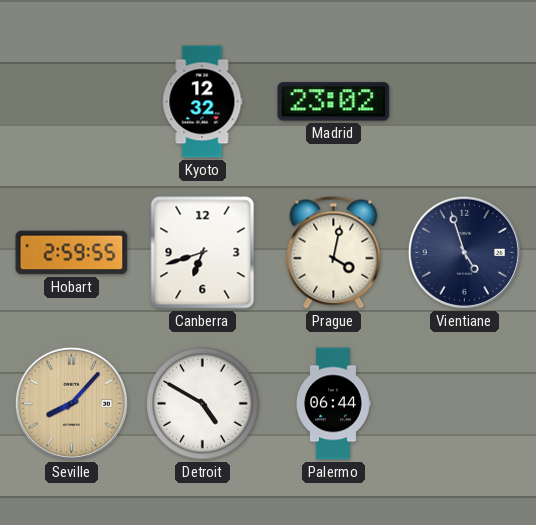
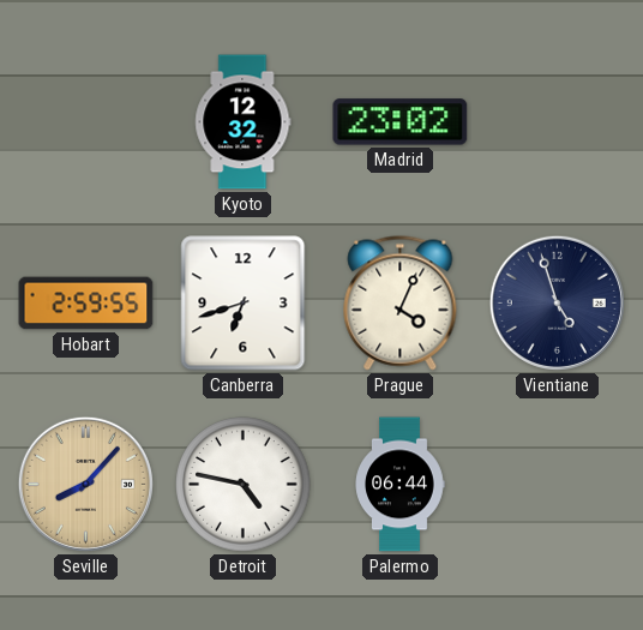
Prague: 4:02 -> 4:04
Detroit: 4:50 -> 4:47
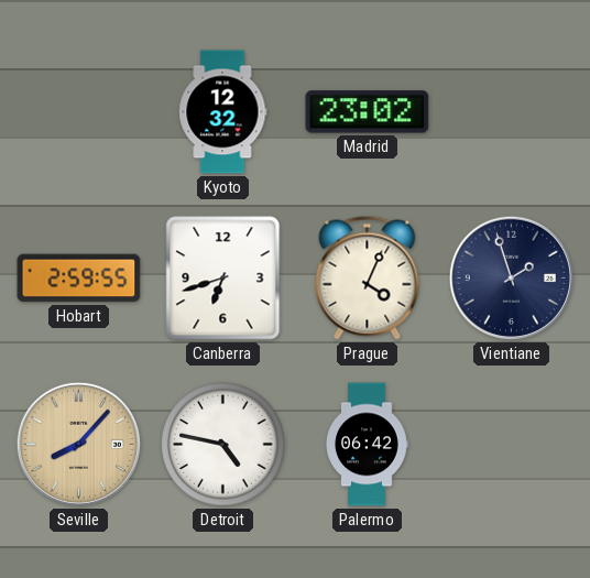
Vientiane: 4:57 -> 1:57
Palermo: 06:44 -> 06:42
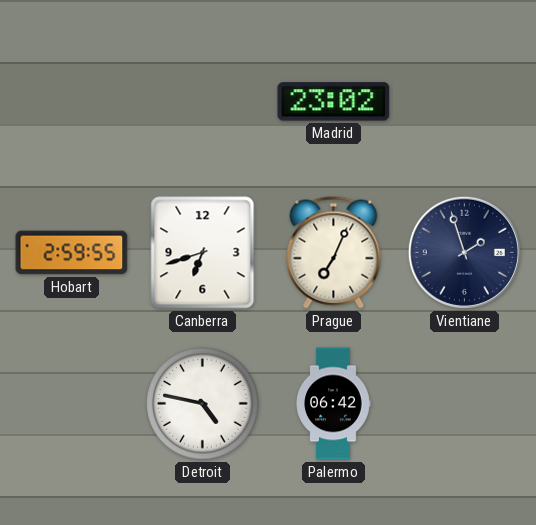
Kyoto: 12:32 -> none
Prague: 4:04 -> 7:04
Seville: 8:07 -> none
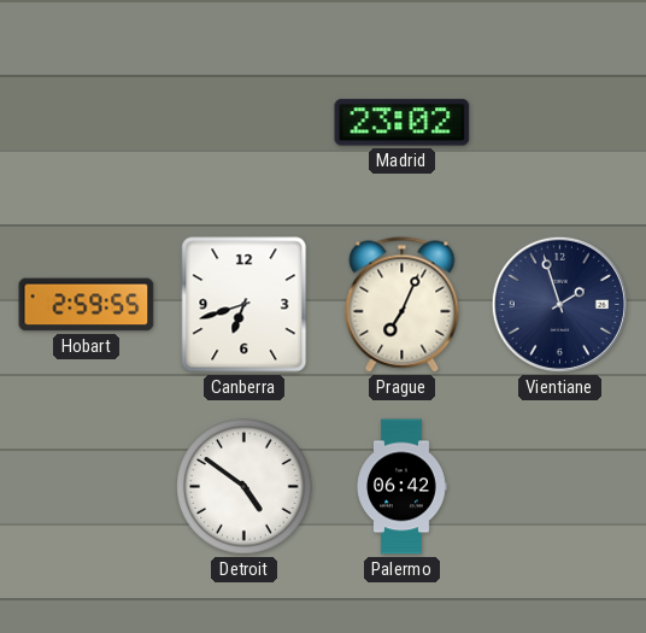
Detroit: 4:47 -> 4:51
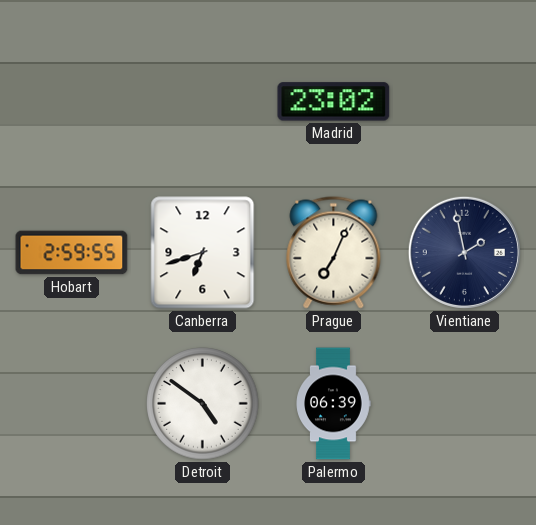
Vientiane: 1:57 -> 1:58
Palermo: 06:42 -> 06:39
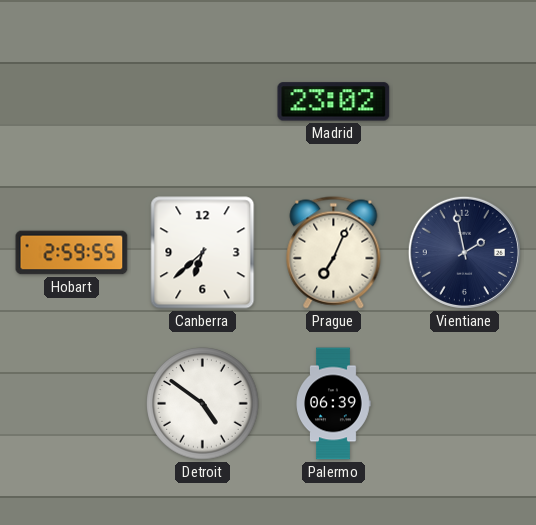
Canberra: 6:42 -> 6:38
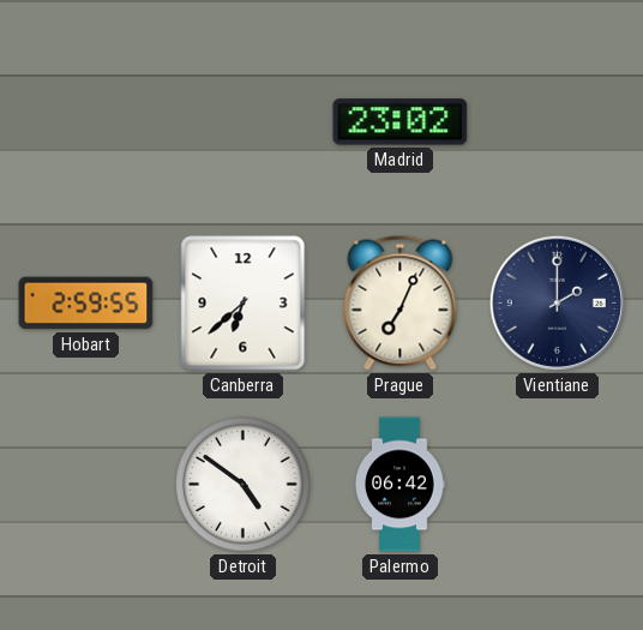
Vientiane: 1:58 -> 2:00
Palermo: 06:39 -> 06:42
